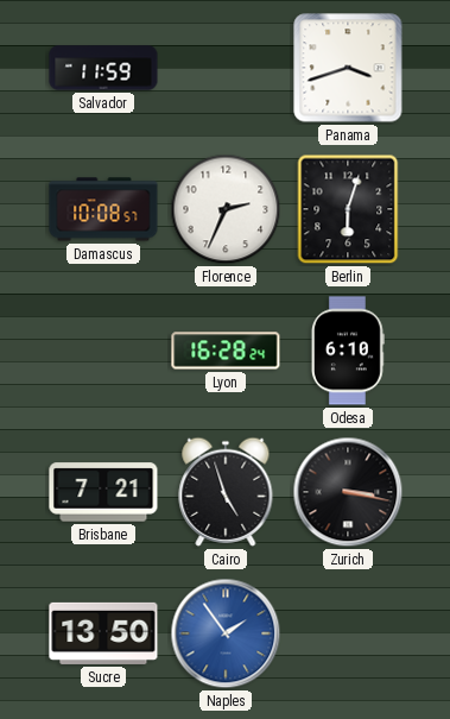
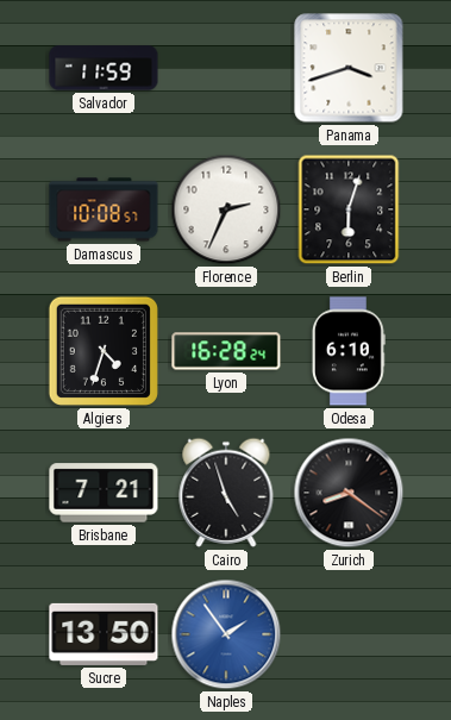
Algiers: none -> 4:33
Zurich: 3:17 -> 8:21
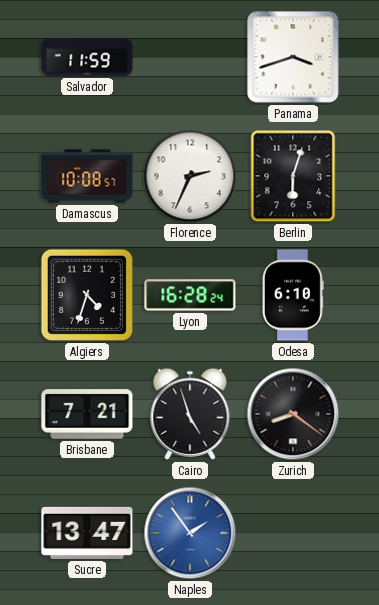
Sucre: 13:50 -> 13:47
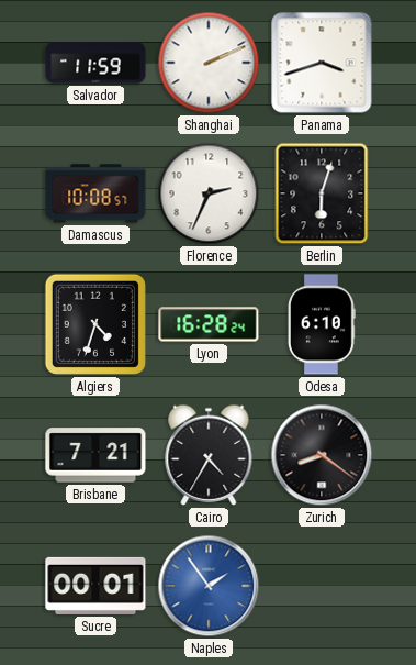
Shanghai: none -> 2:11
Cairo: 4:57 -> 4:35
Sucre: 13:47 -> 00:01
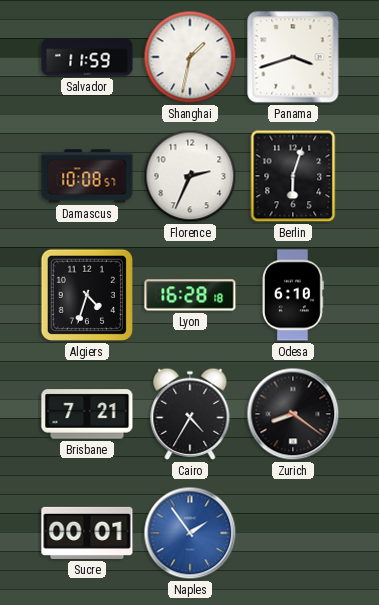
Shanghai: 2:11 -> 1:32
Lyon: 16:28:24 -> 16:28:18
